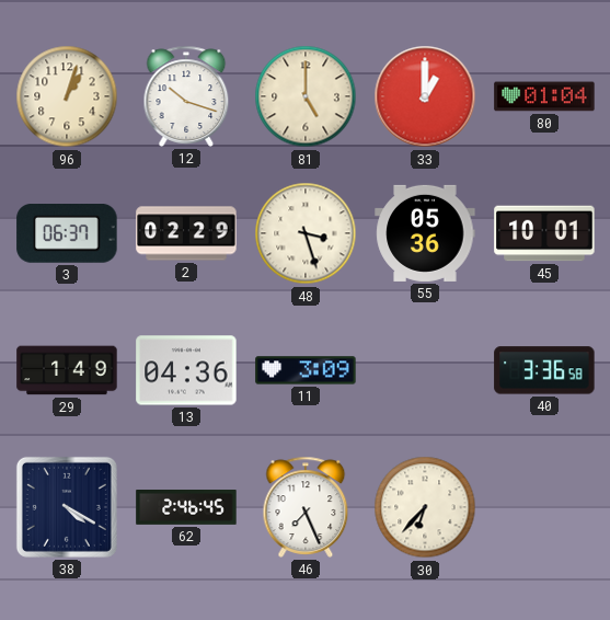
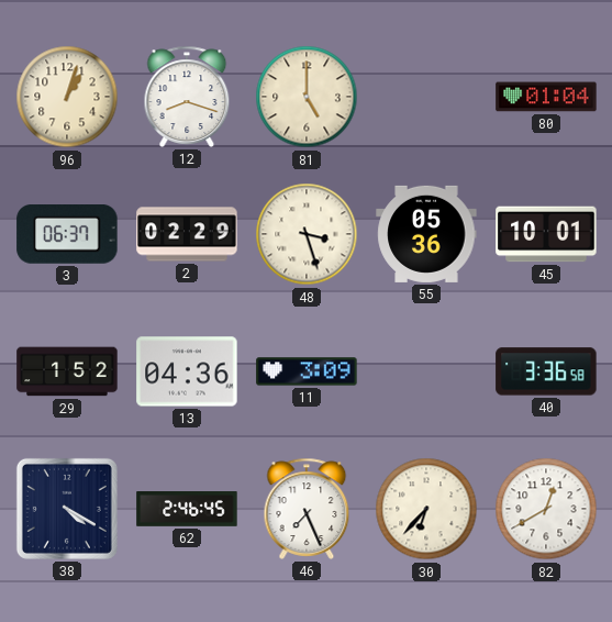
12: 10:18 -> 8:18
33: 1:00 -> none
29: 1:49 -> 1:52
82: none -> 12:40
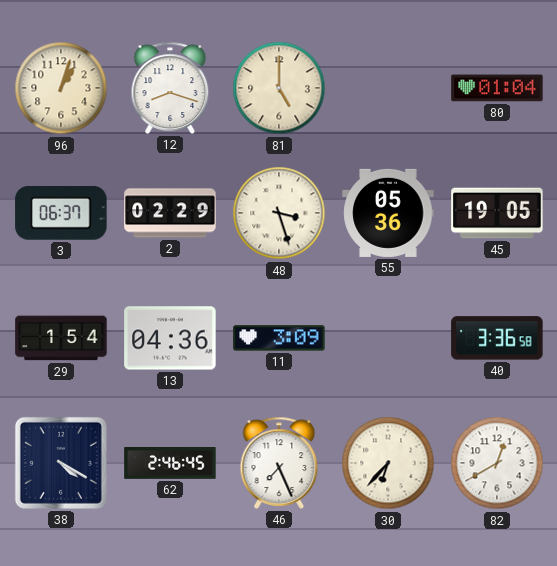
45: 10:01 -> 19:05
29: 1:52 -> 1:54
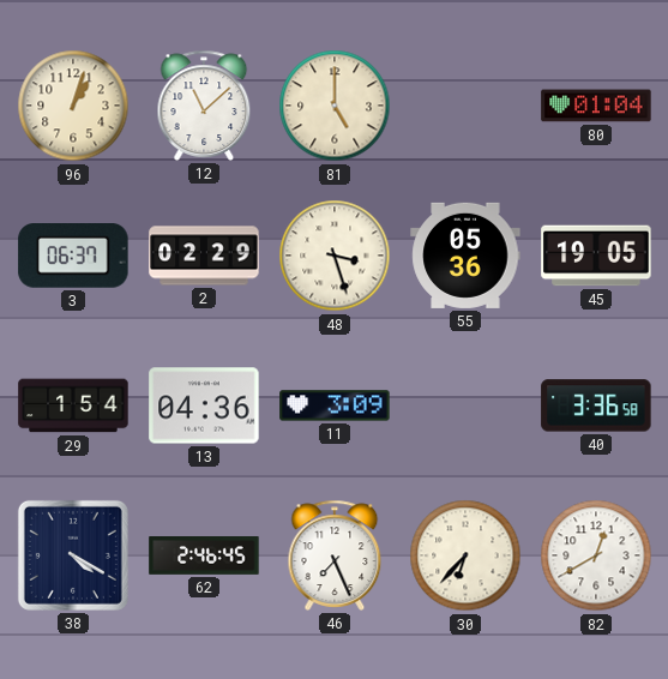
12: 8:18 -> 11:08
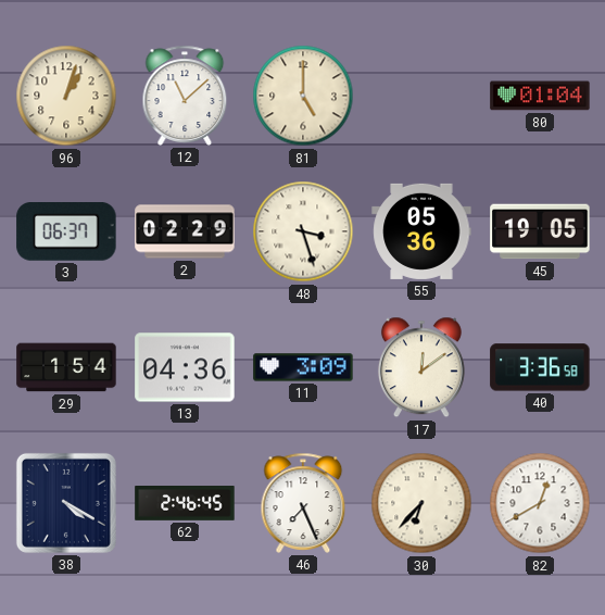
17: none -> 12:09
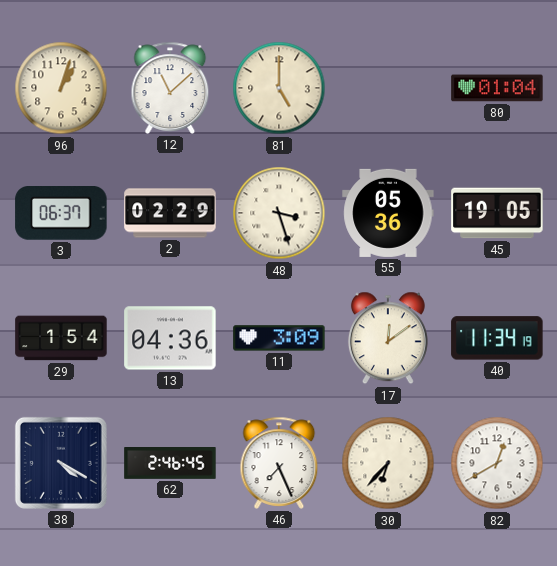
40: 3:36 -> 11:34
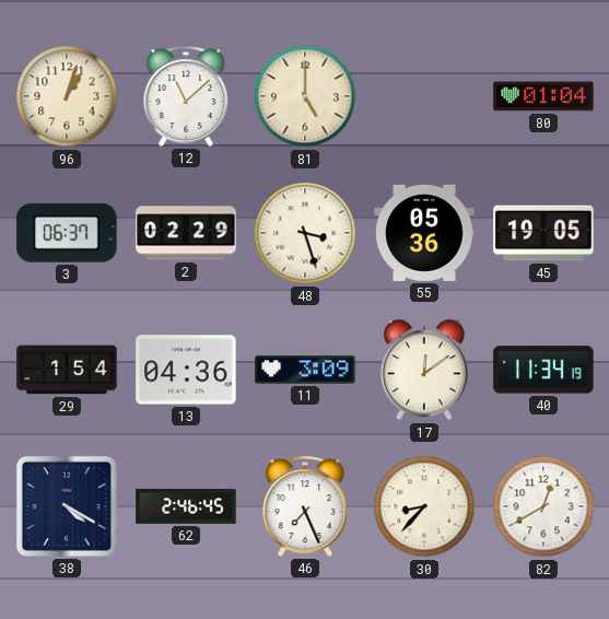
30: 6:37 -> 8:37
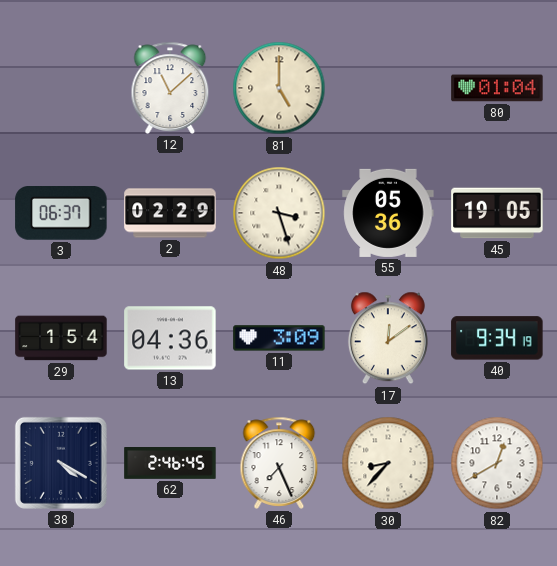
96: 1:03 -> none
40: 11:34 -> 9:34
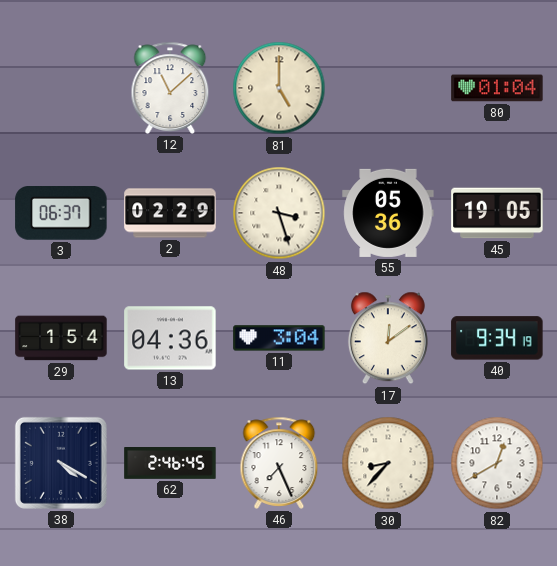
11: 3:09 -> 3:04
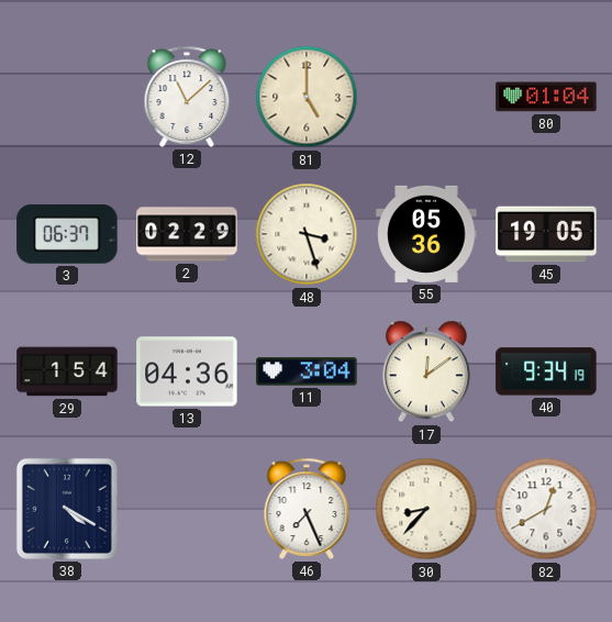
62: 2:46 -> none
